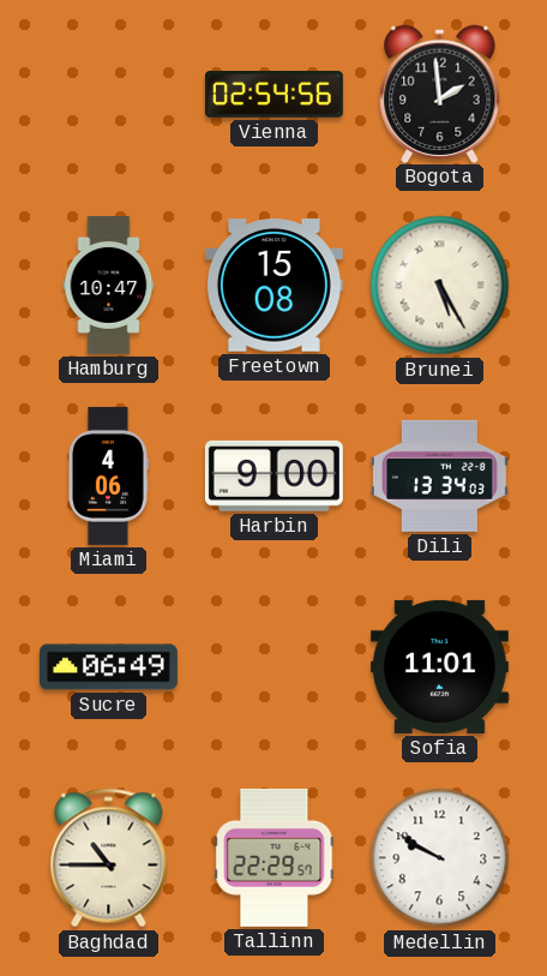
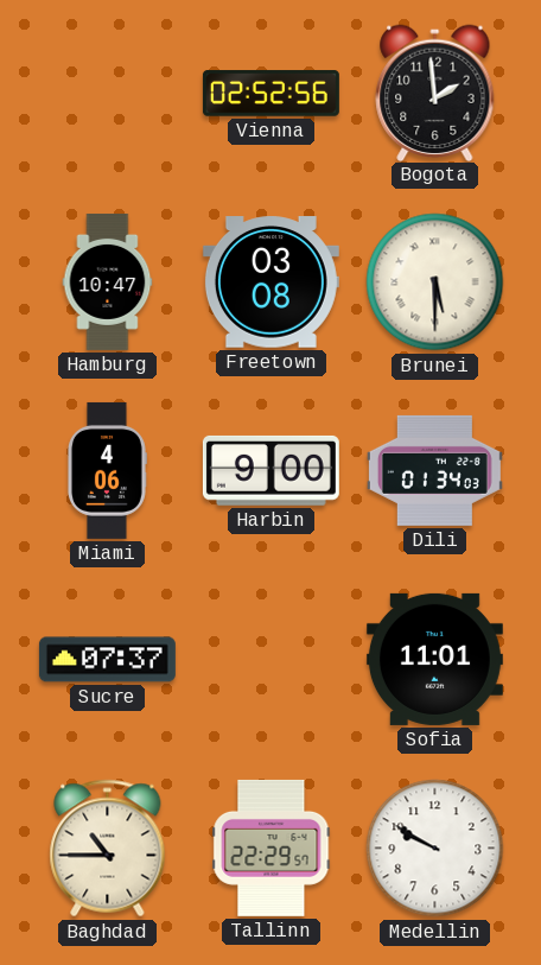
Vienna: 02:54 -> 02:52
Freetown: 15:08 -> 03:08
Brunei: 5:25 -> 5:30
Dili: 13:34 -> 01:34
Sucre: 06:49 -> 07:37
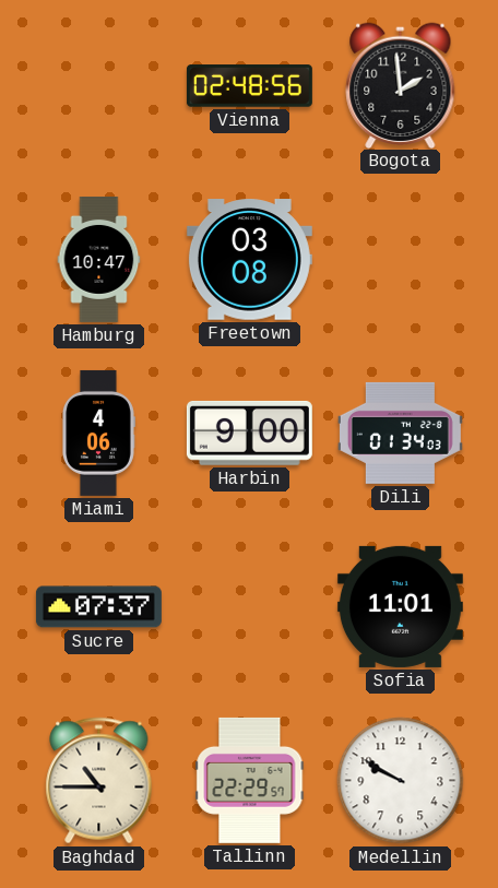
Vienna: 02:52 -> 02:48
Brunei: 5:30 -> none
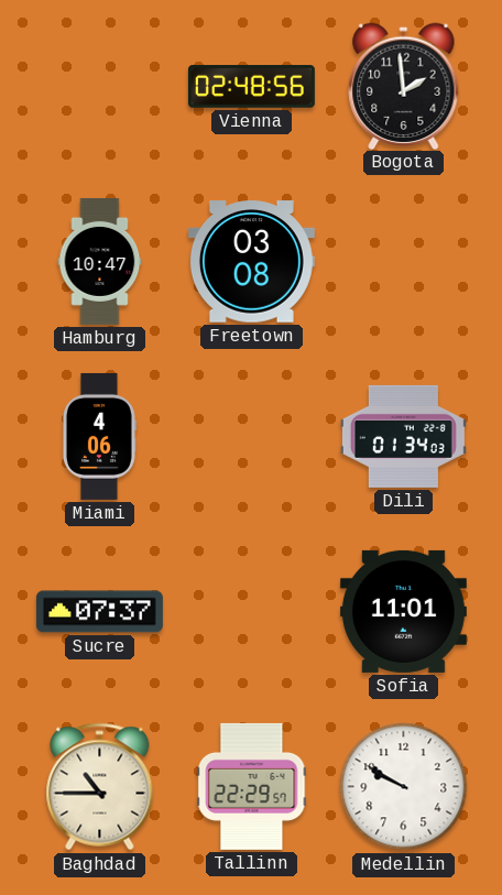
Harbin: 9:00 -> none
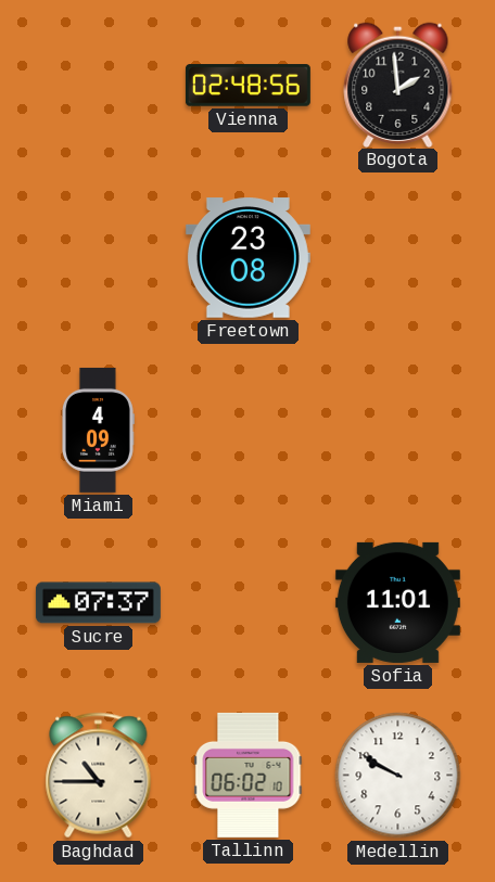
Hamburg: 10:47 -> none
Freetown: 03:08 -> 23:08
Miami: 4:06 -> 4:09
Dili: 01:34 -> none
Tallinn: 22:29 -> 06:02
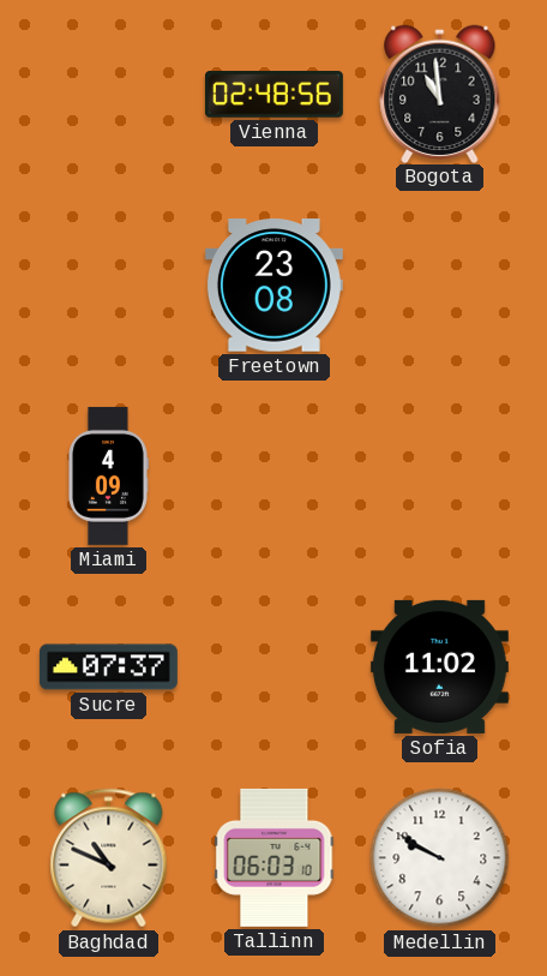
Bogota: 1:59 -> 10:59
Sofia: 11:01 -> 11:02
Baghdad: 10:45 -> 10:49
Tallinn: 06:02 -> 06:03
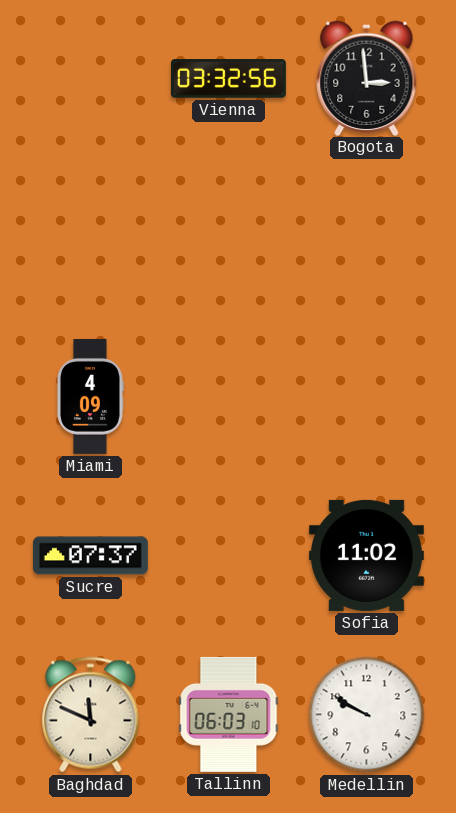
Vienna: 02:48 -> 03:32
Bogota: 10:59 -> 2:59
Freetown: 23:08 -> none
Baghdad: 10:49 -> 11:49
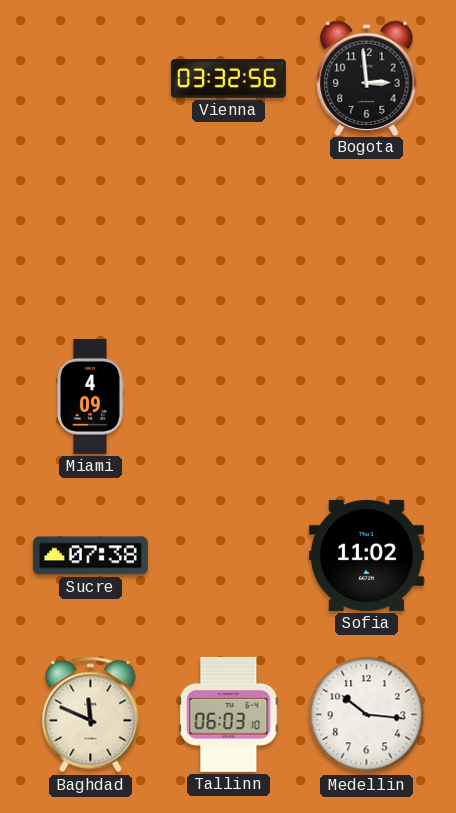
Sucre: 07:37 -> 07:38
Medellin: 9:50 -> 10:16
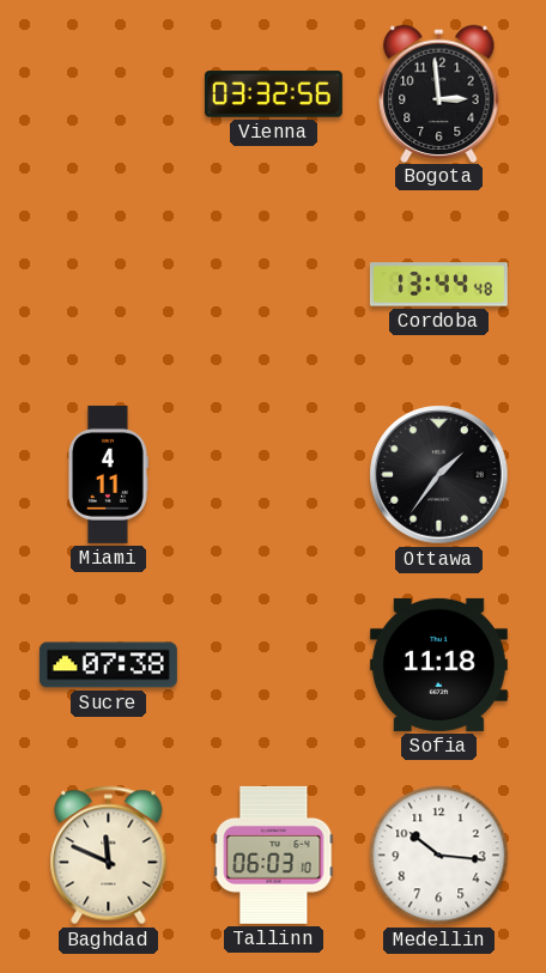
Cordoba: none -> 13:44
Miami: 4:09 -> 4:11
Ottawa: none -> 1:36
Sofia: 11:02 -> 11:18
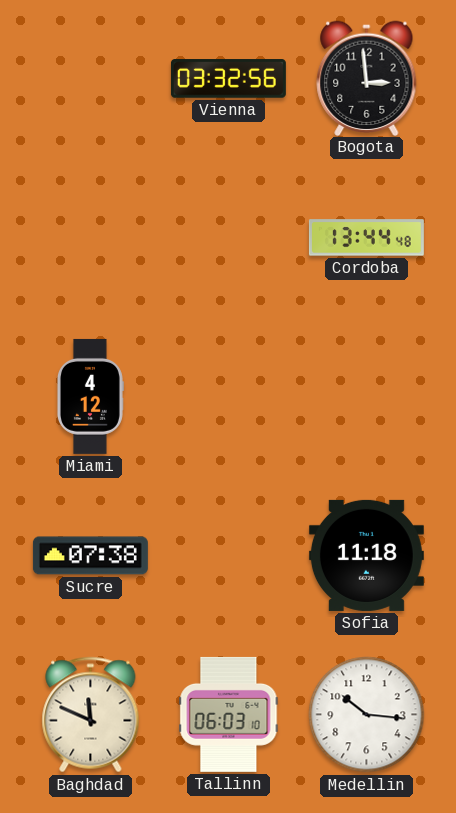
Miami: 4:11 -> 4:12
Ottawa: 1:36 -> none
